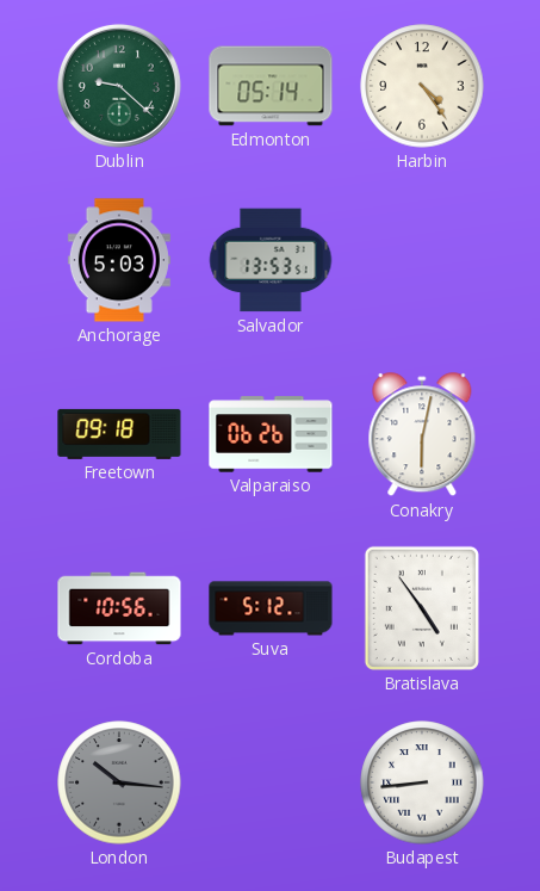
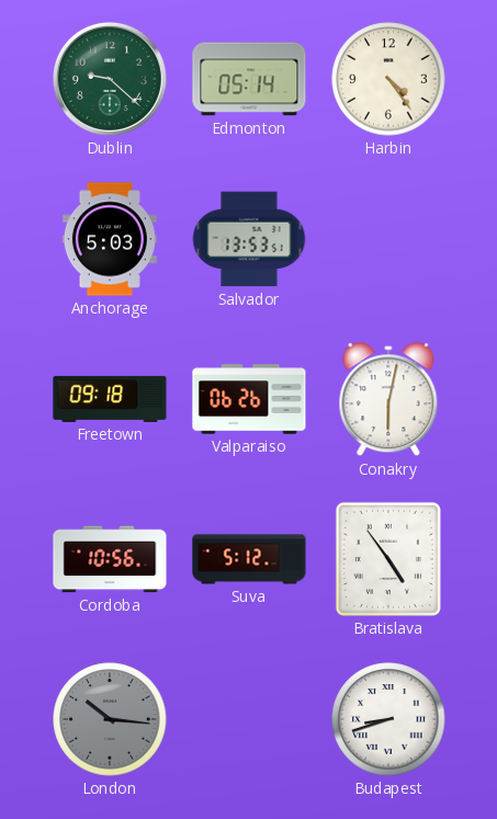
Budapest: 8:44 -> 8:42
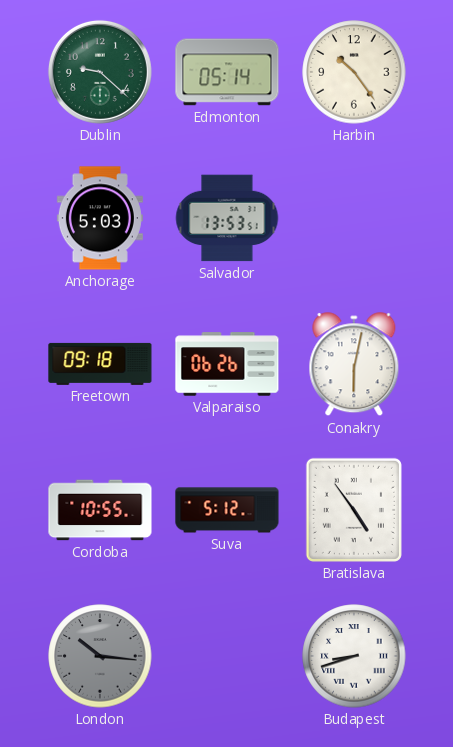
Harbin: 4:24 -> 10:24
Cordoba: 10:56 -> 10:55
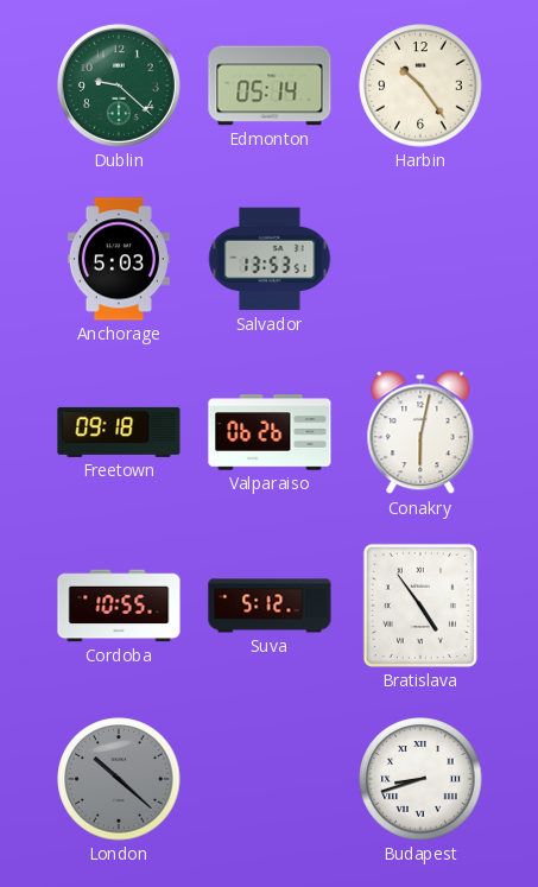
London: 10:16 -> 10:22
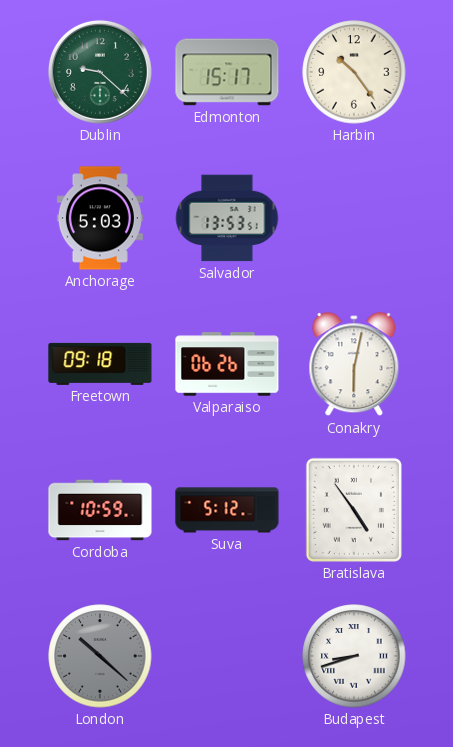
Edmonton: 05:14 -> 15:17
Cordoba: 10:55 -> 10:59
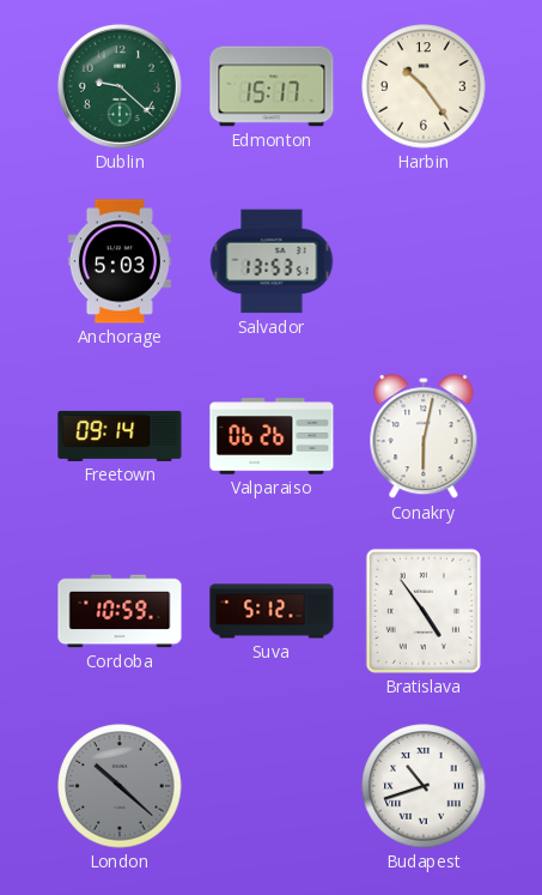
Freetown: 09:18 -> 09:14
Budapest: 8:42 -> 10:42
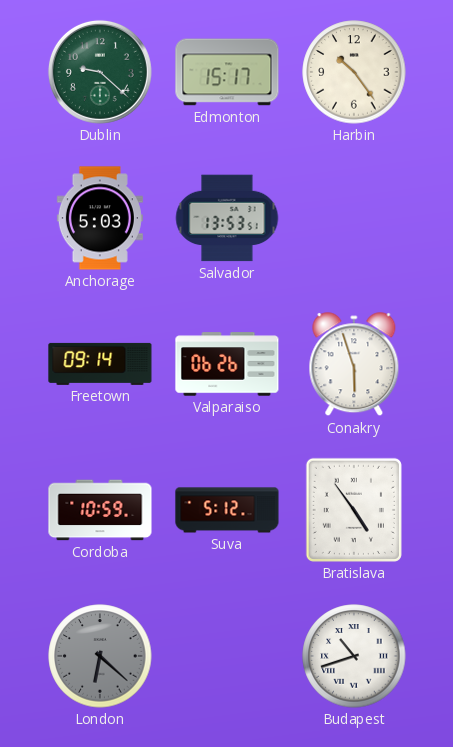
Conakry: 6:02 -> 5:57
London: 10:22 -> 6:22
